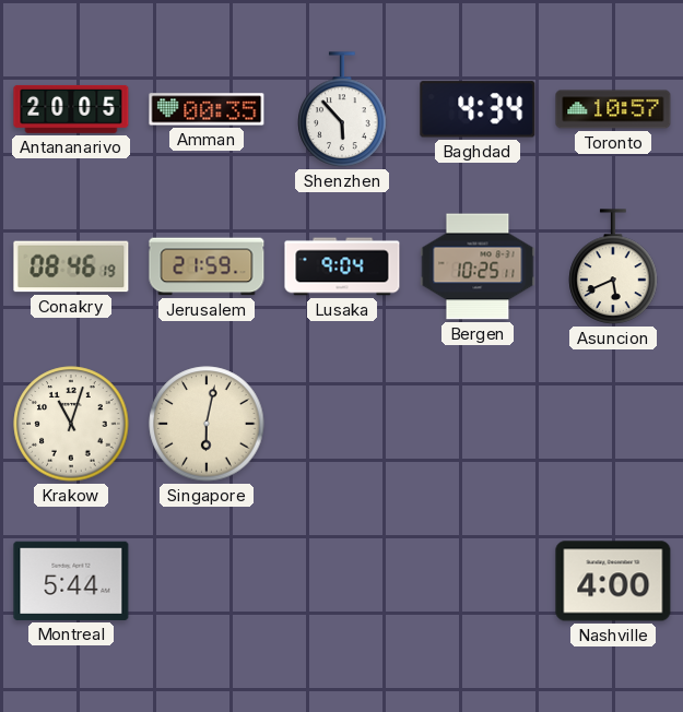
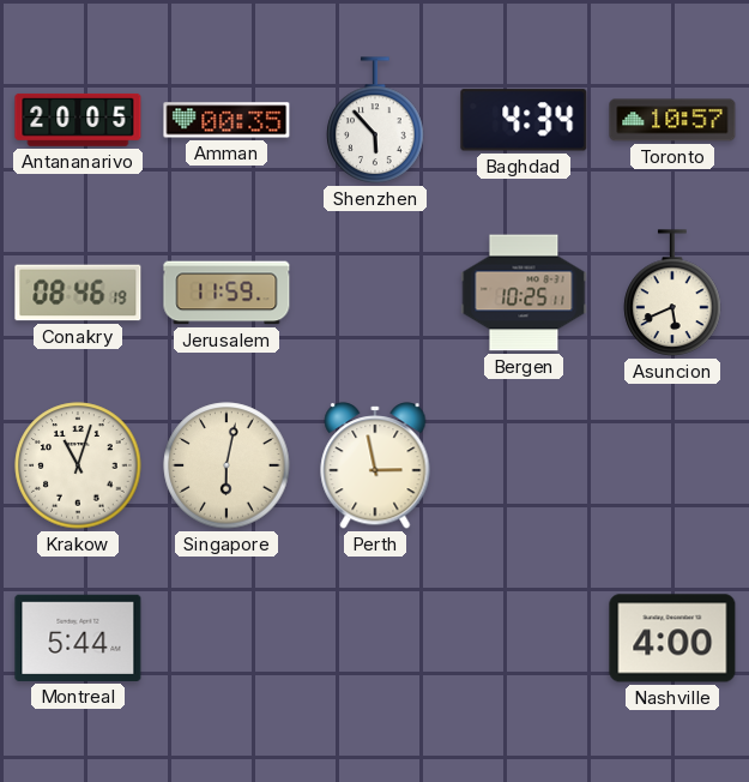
Jerusalem: 21:59 -> 11:59
Lusaka: 9:04 -> none
Perth: none -> 2:58
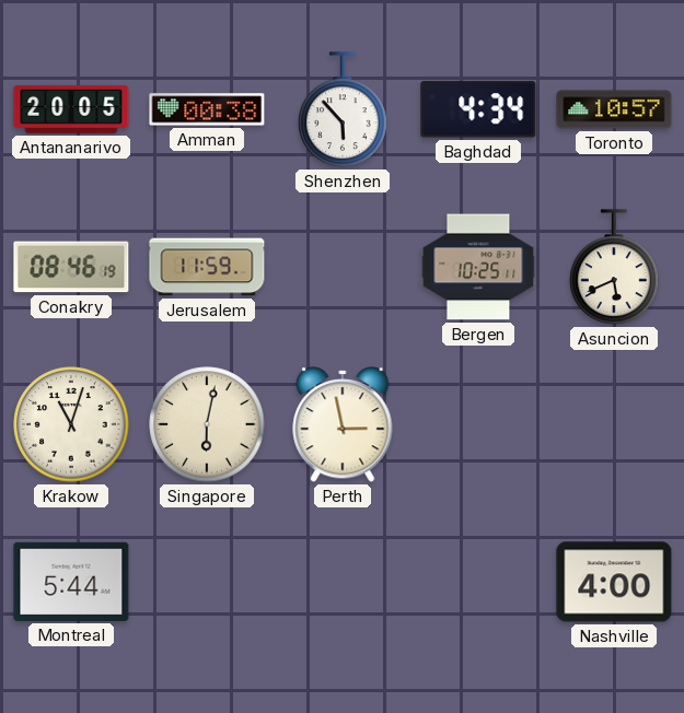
Amman: 00:35 -> 00:38
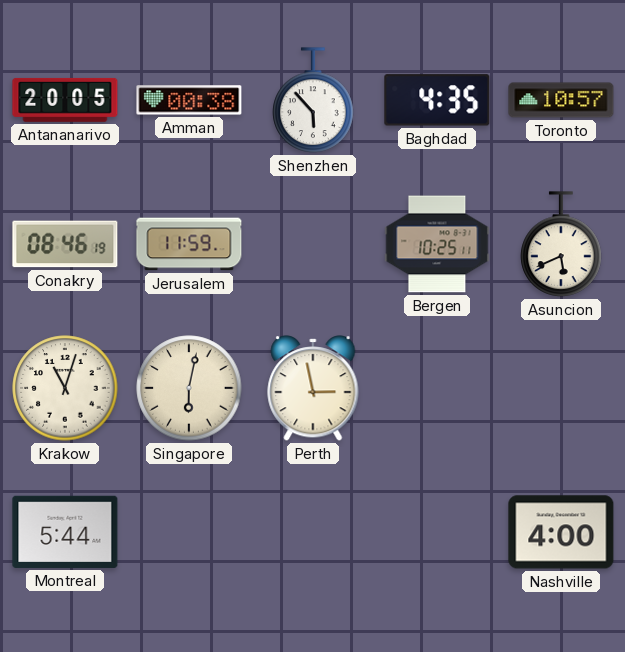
Baghdad: 4:34 -> 4:35
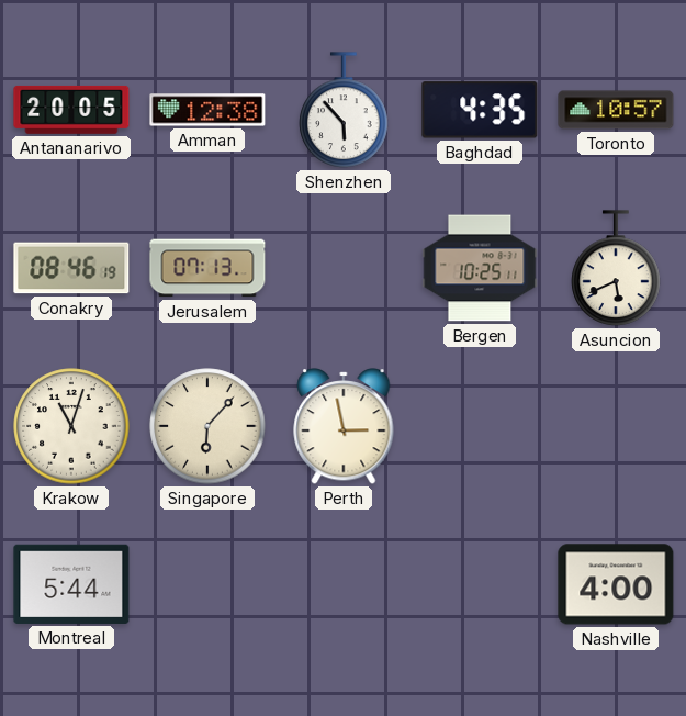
Amman: 00:38 -> 12:38
Jerusalem: 11:59 -> 07:13
Singapore: 6:02 -> 6:07
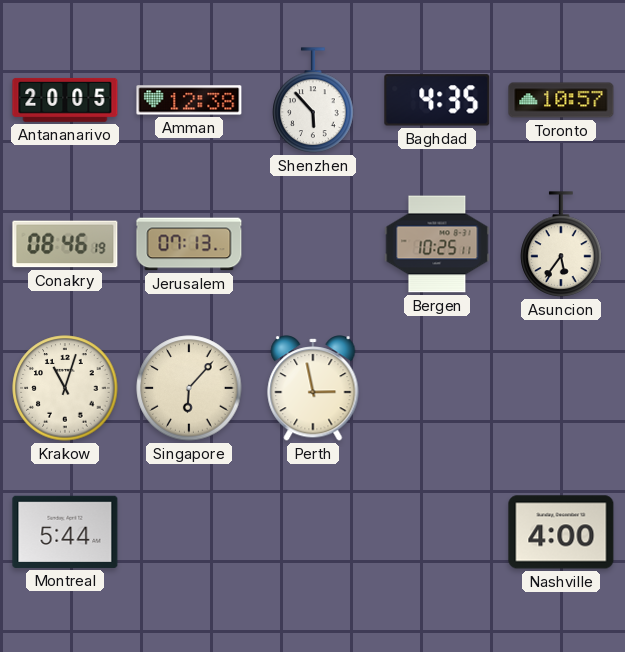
Asuncion: 5:41 -> 5:36
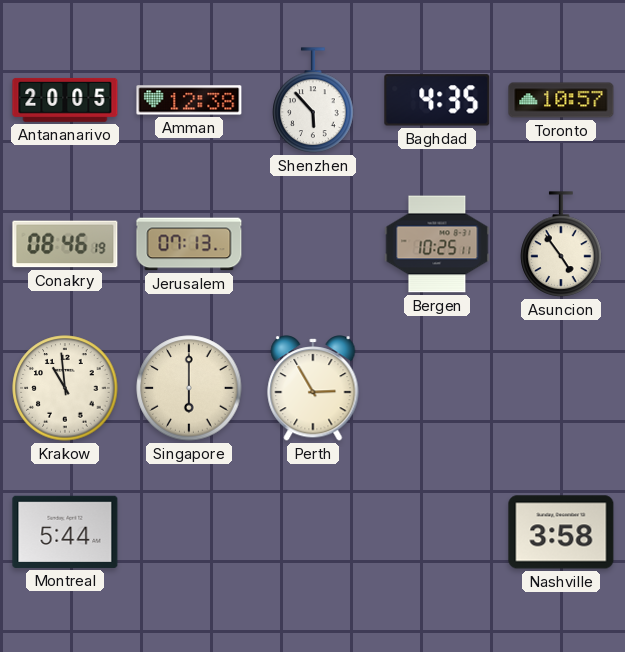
Asuncion: 5:36 -> 4:54
Krakow: 11:03 -> 10:59
Singapore: 6:07 -> 6:00
Perth: 2:58 -> 2:55
Nashville: 4:00 -> 3:58
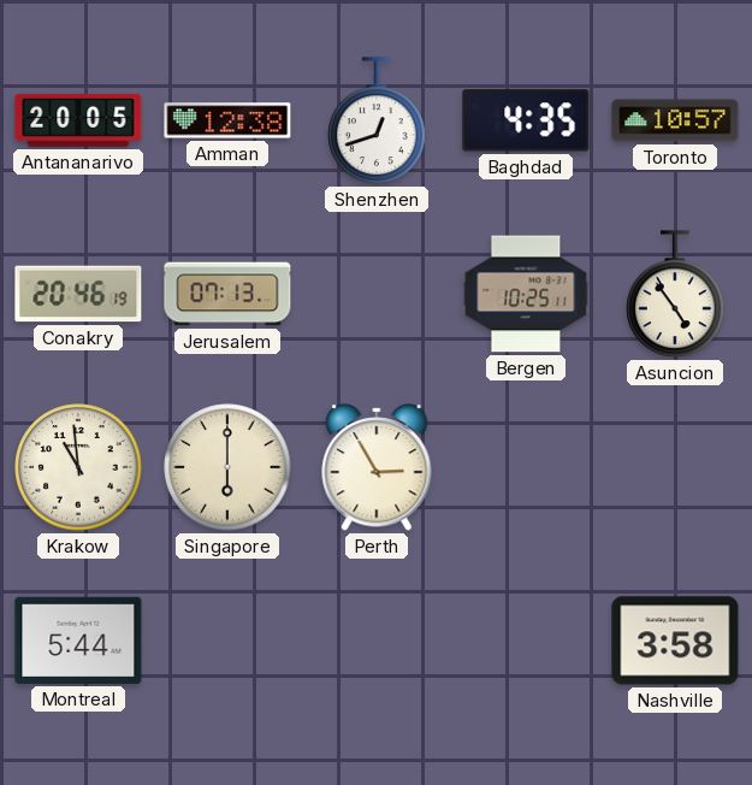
Shenzhen: 5:53 -> 12:42
Conakry: 08:46 -> 20:46
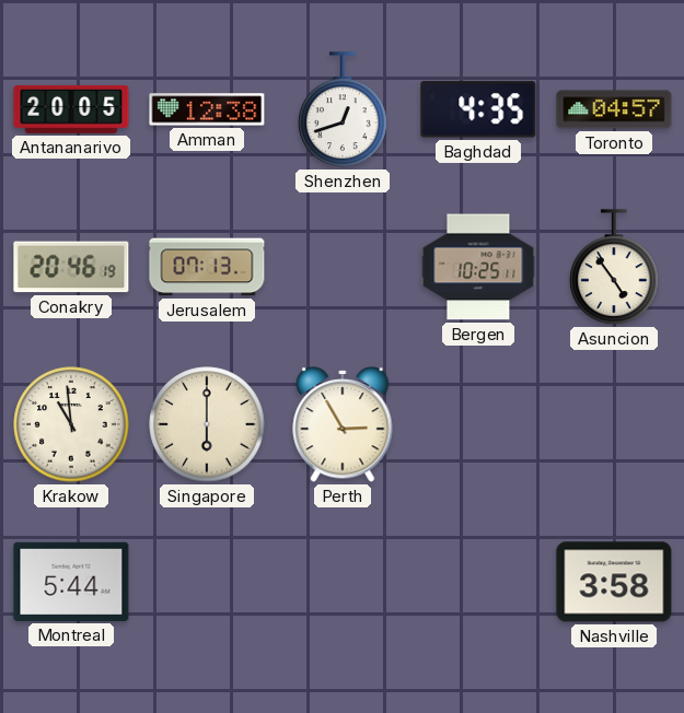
Toronto: 10:57 -> 04:57
